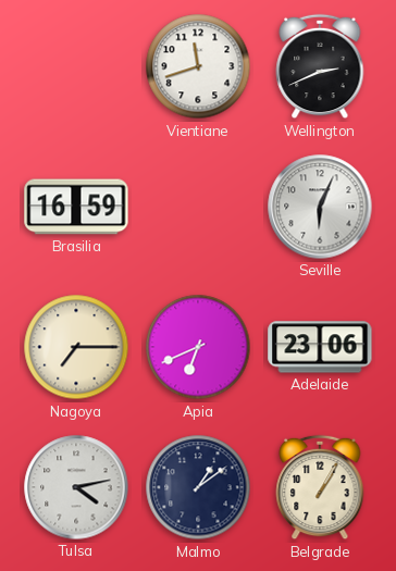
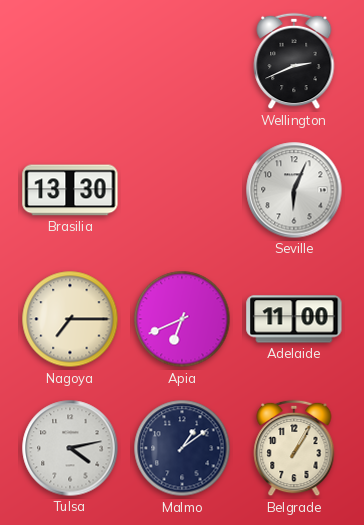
Vientiane: 11:42 -> none
Brasilia: 16:59 -> 13:30
Adelaide: 23:06 -> 11:00
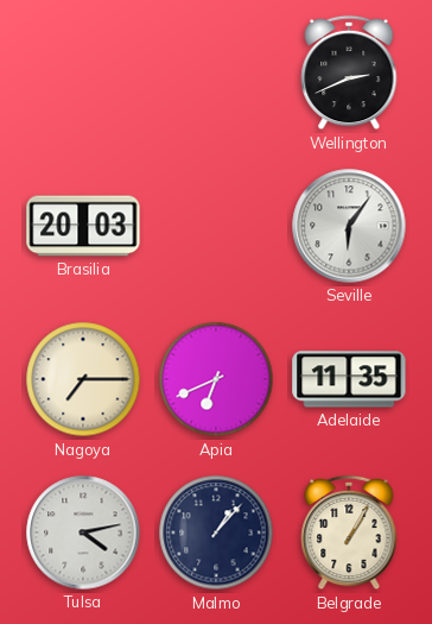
Brasilia: 13:30 -> 20:03
Seville: 6:04 -> 6:06
Adelaide: 11:00 -> 11:35
Malmo: 1:09 -> 1:07
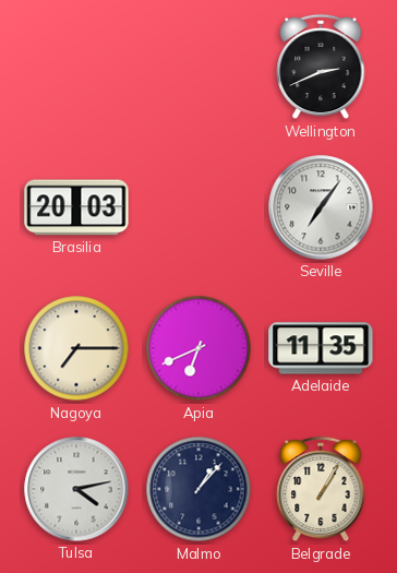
Seville: 6:06 -> 7:06
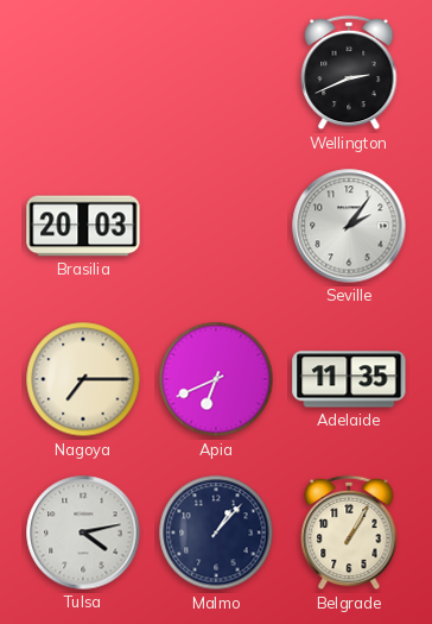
Seville: 7:06 -> 2:06
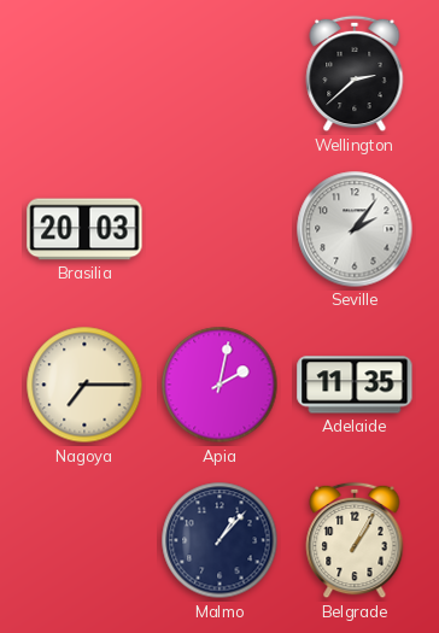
Wellington: 2:41 -> 2:38
Apia: 6:41 -> 2:02
Tulsa: 4:13 -> none
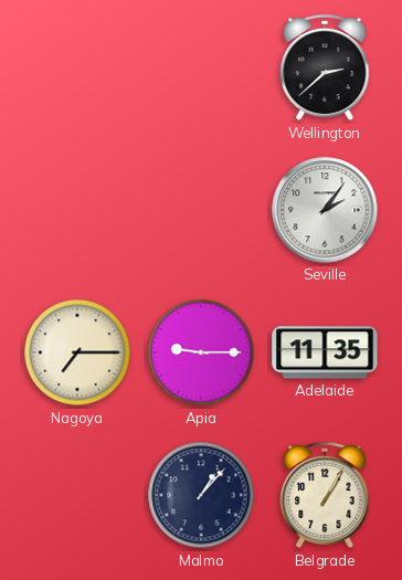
Brasilia: 20:03 -> none
Apia: 2:02 -> 9:15
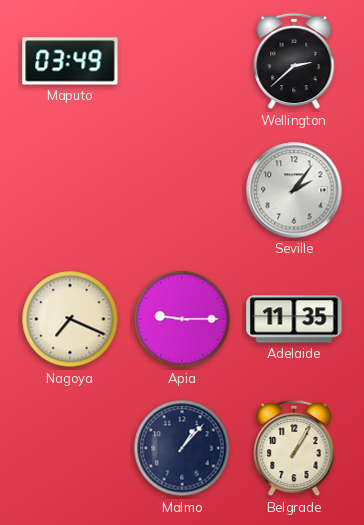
Maputo: none -> 03:49
Nagoya: 7:15 -> 7:19
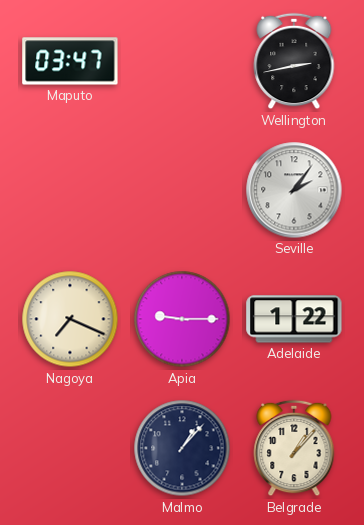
Maputo: 03:49 -> 03:47
Wellington: 2:38 -> 2:43
Adelaide: 11:35 -> 1:22
Belgrade: 1:05 -> 1:07
